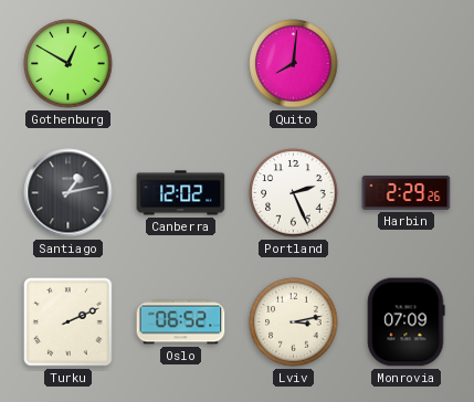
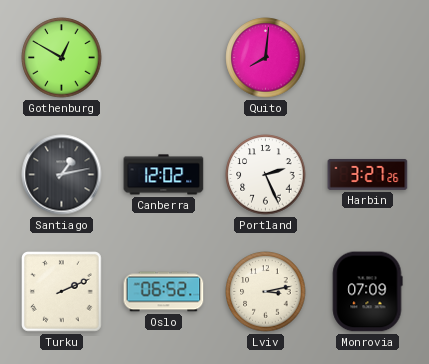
Harbin: 2:29 -> 3:27
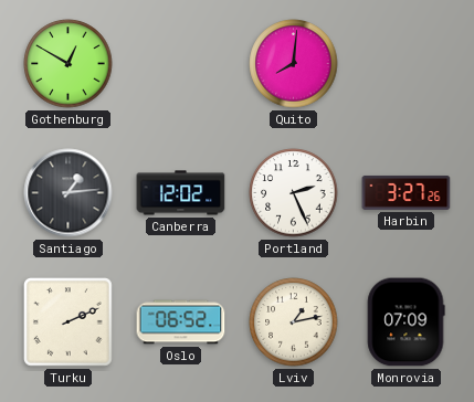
Santiago: 1:13 -> 1:14
Lviv: 3:13 -> 1:13
